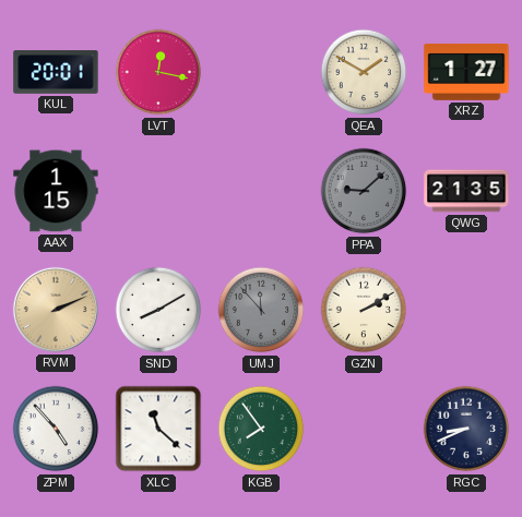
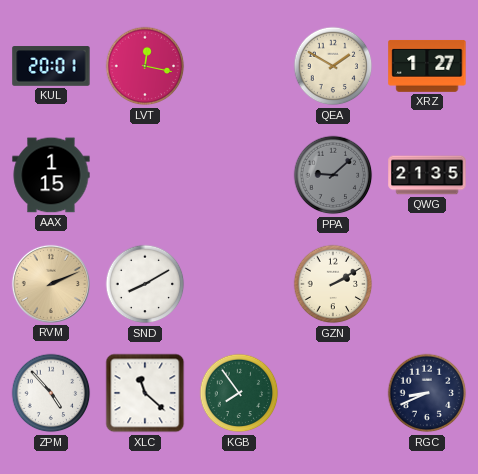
UMJ: 11:53 -> none
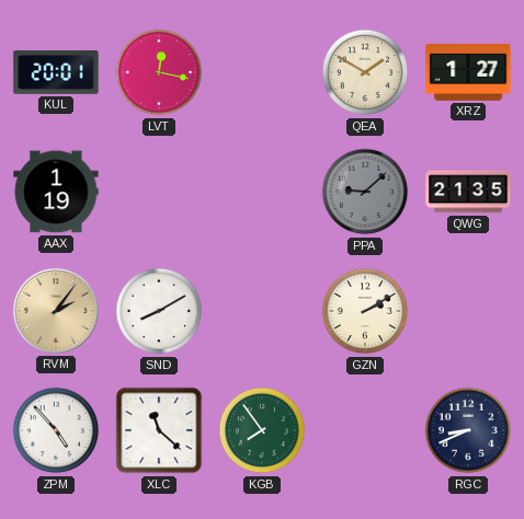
AAX: 1:15 -> 1:19
RVM: 2:11 -> 2:06
